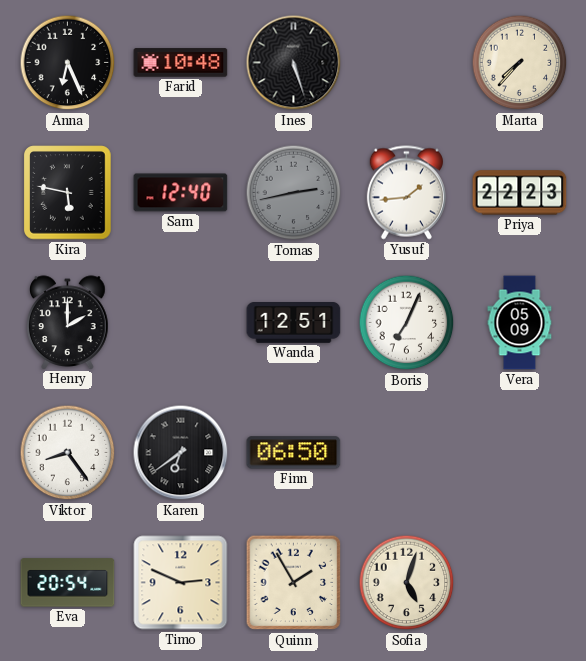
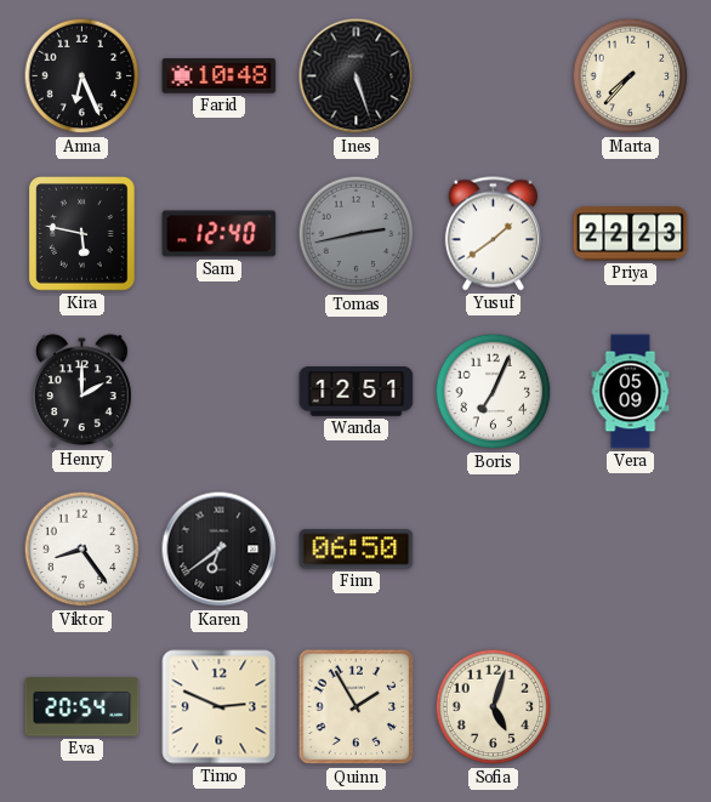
Yusuf: 1:44 -> 1:39
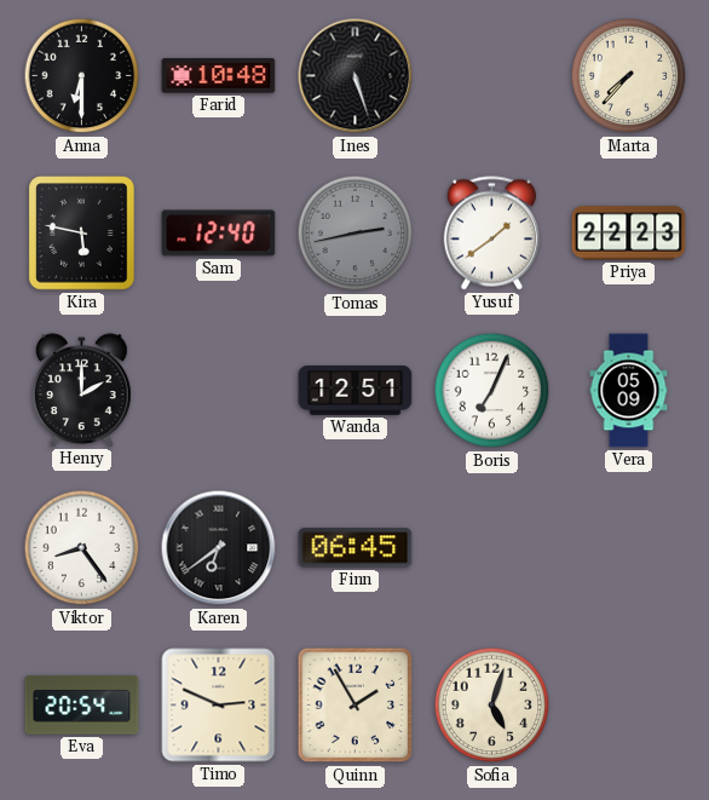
Anna: 6:26 -> 6:30
Finn: 06:50 -> 06:45
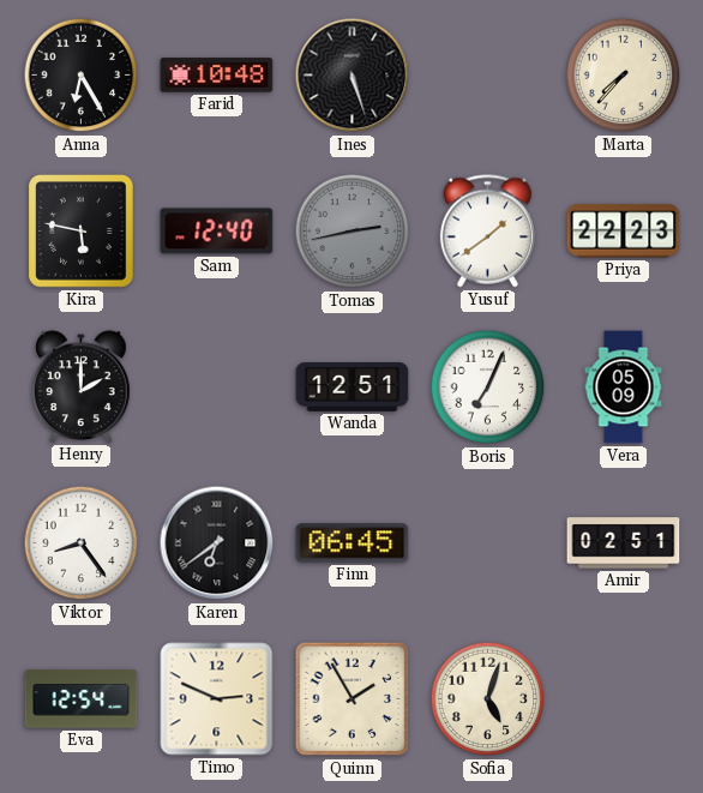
Anna: 6:30 -> 6:25
Amir: none -> 02:51
Eva: 20:54 -> 12:54
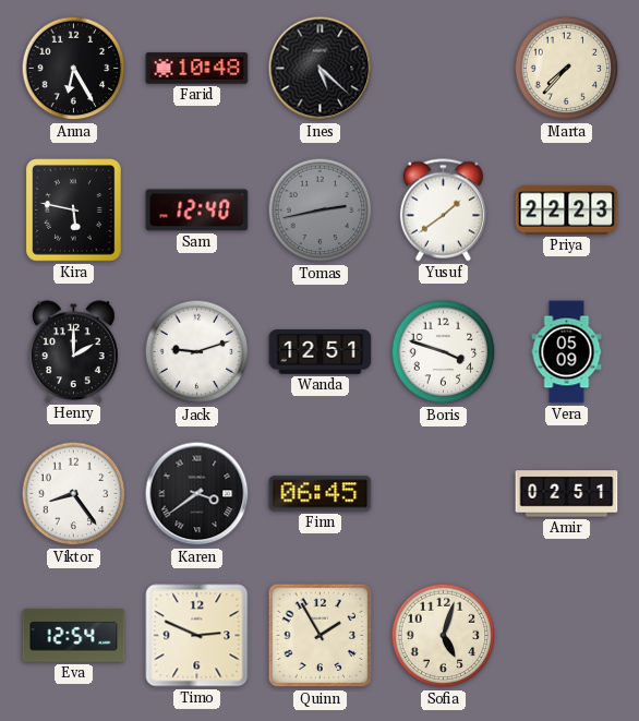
Ines: 5:27 -> 5:22
Jack: none -> 9:12
Boris: 7:04 -> 3:48
Karen: 6:39 -> 3:39
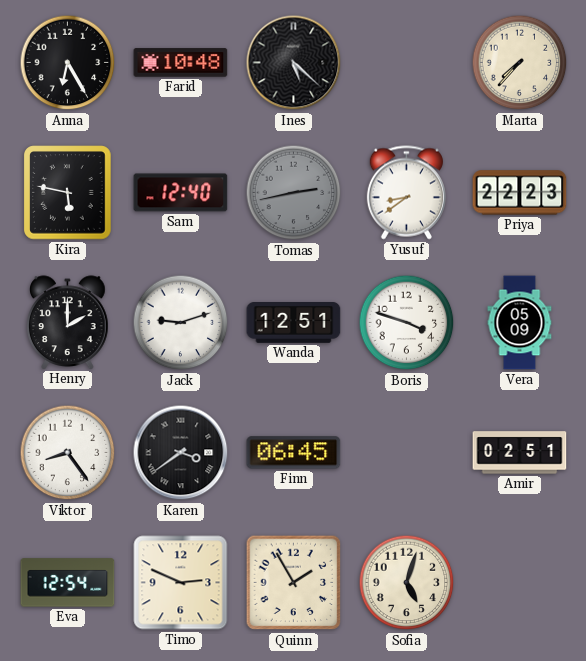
Yusuf: 1:39 -> 8:39
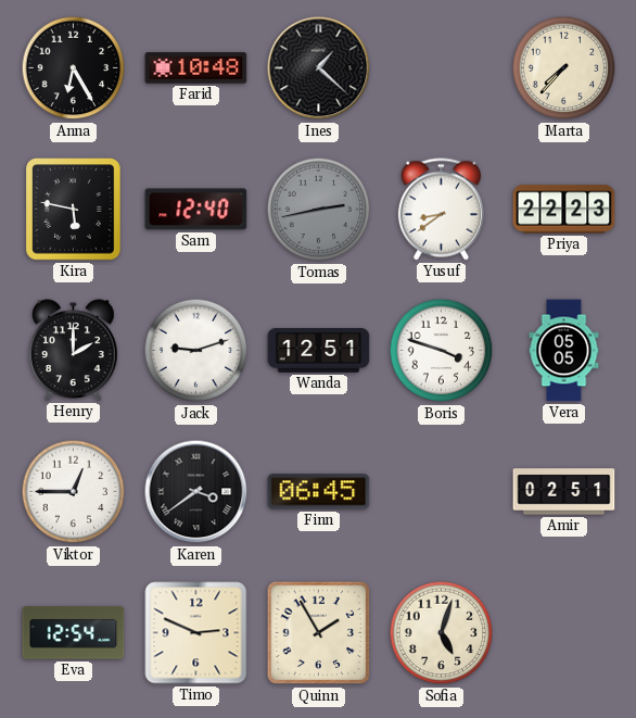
Ines: 5:22 -> 1:22
Vera: 05:09 -> 05:05
Viktor: 8:24 -> 12:45
